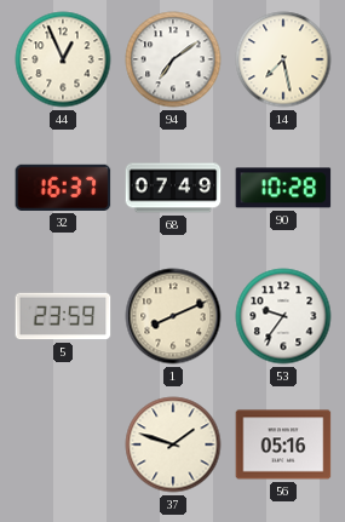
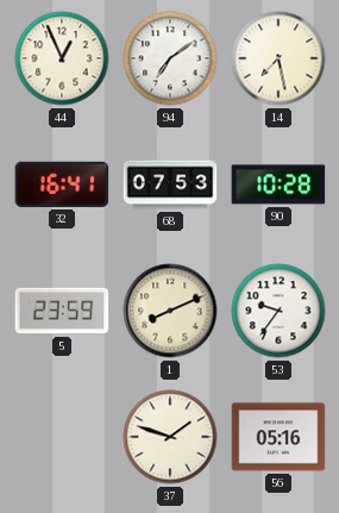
32: 16:37 -> 16:41
68: 07:49 -> 07:53
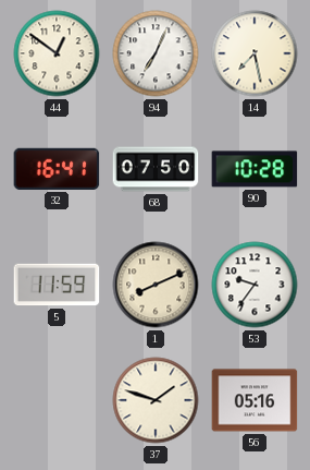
44: 12:56 -> 12:51
94: 7:09 -> 7:04
68: 07:53 -> 07:50
5: 23:59 -> 11:59
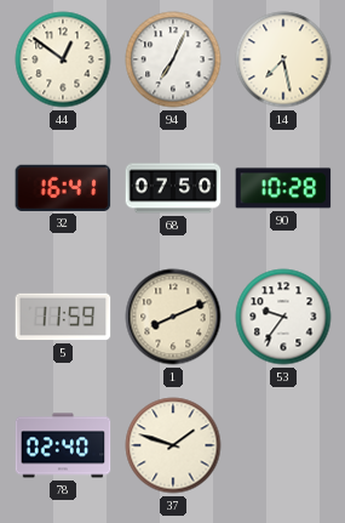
78: none -> 02:40
56: 05:16 -> none
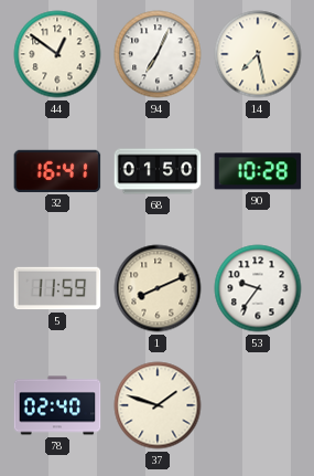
68: 07:50 -> 01:50
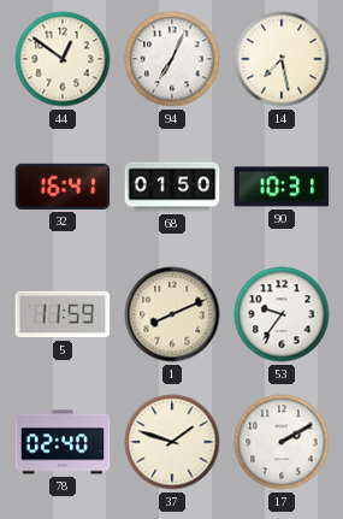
90: 10:28 -> 10:31
17: none -> 2:10
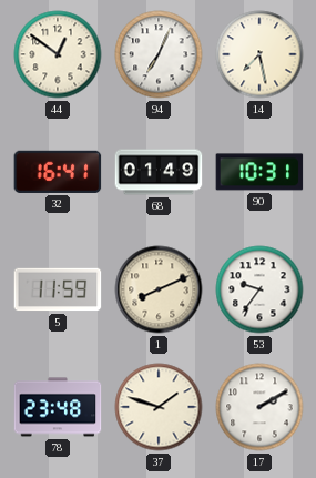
68: 01:50 -> 01:49
78: 02:40 -> 23:48
